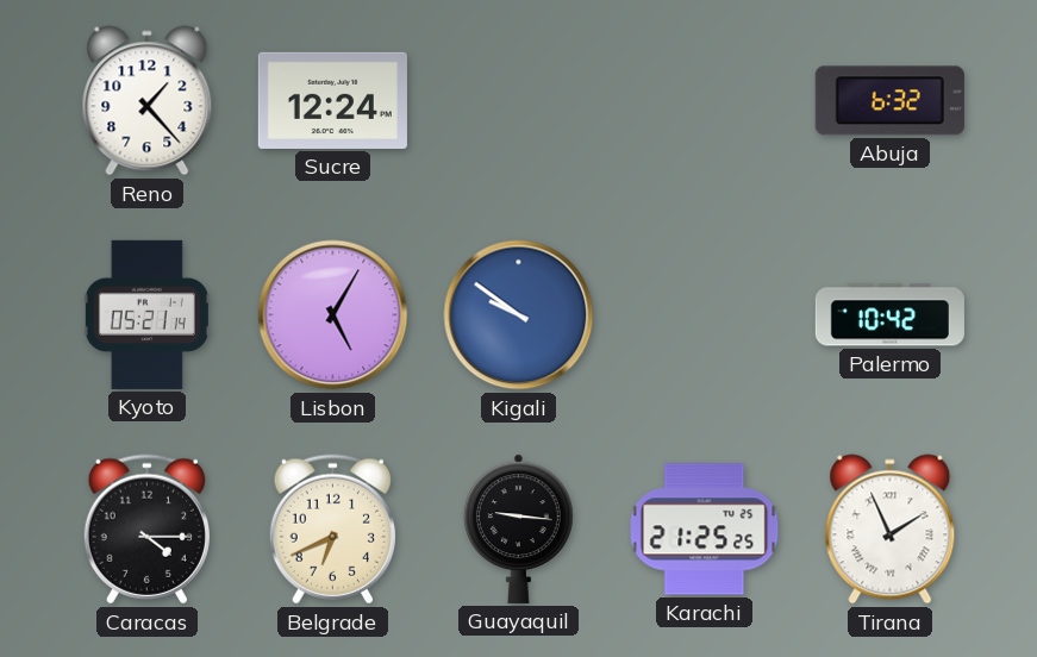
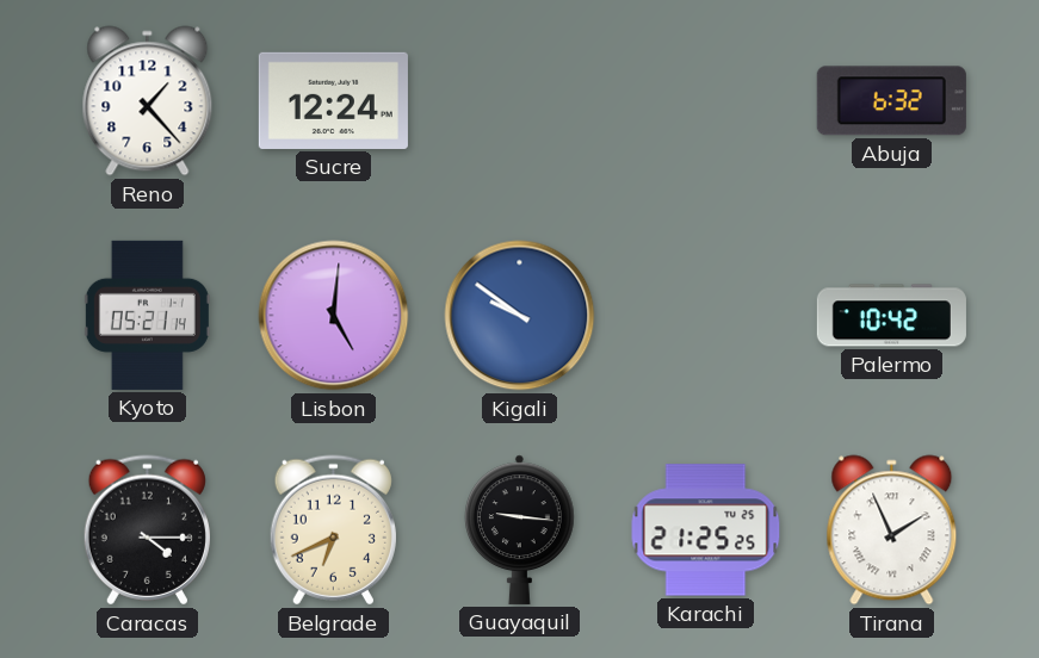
Lisbon: 5:05 -> 5:01
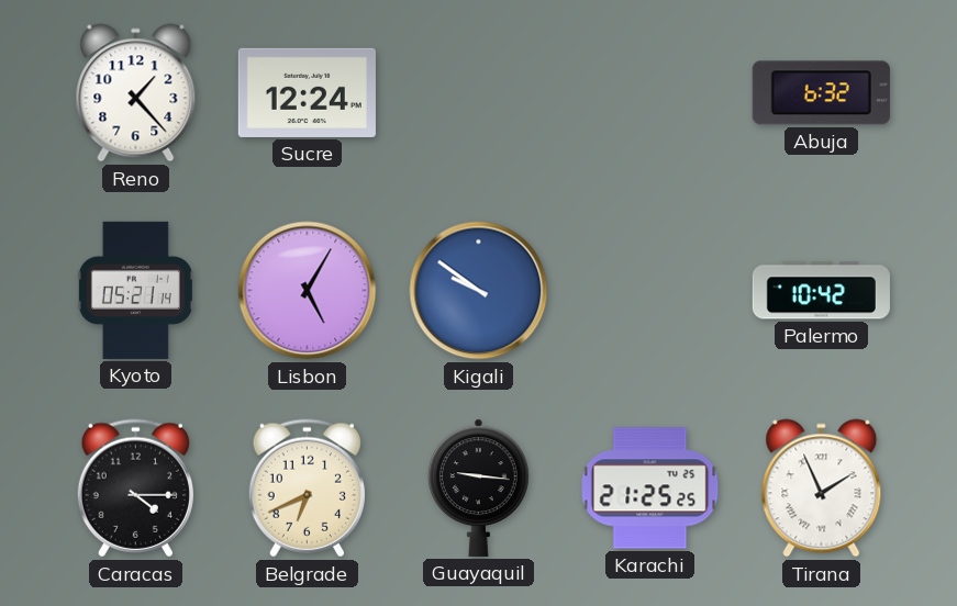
Lisbon: 5:01 -> 5:05
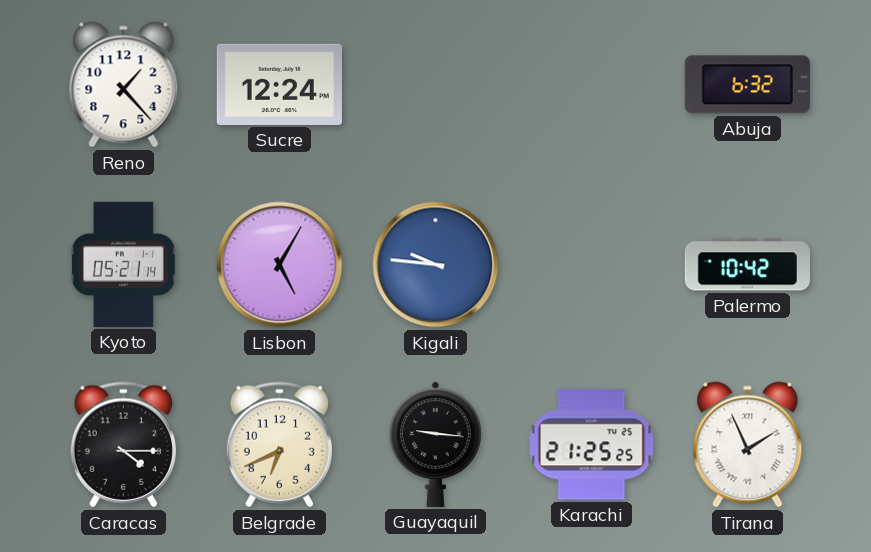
Kigali: 9:51 -> 9:46
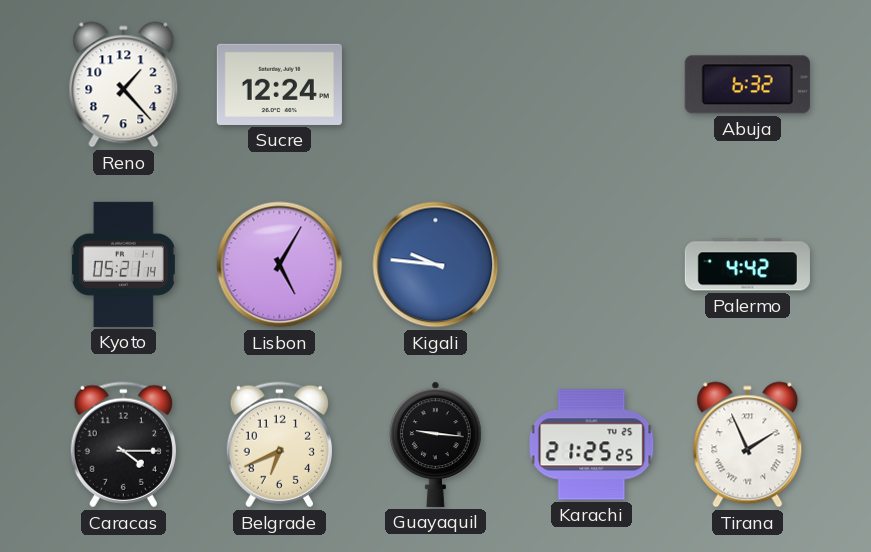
Palermo: 10:42 -> 4:42
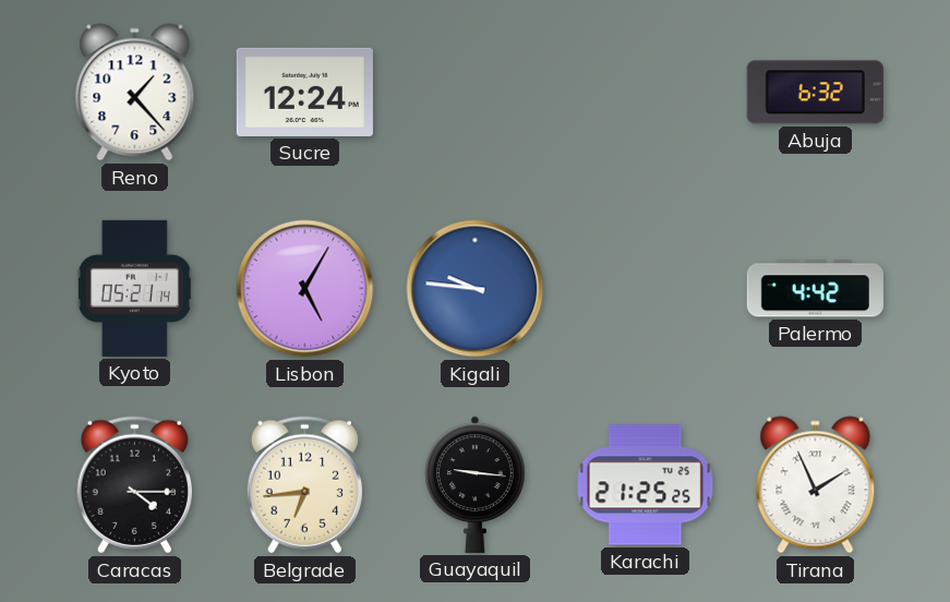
Belgrade: 6:41 -> 6:44
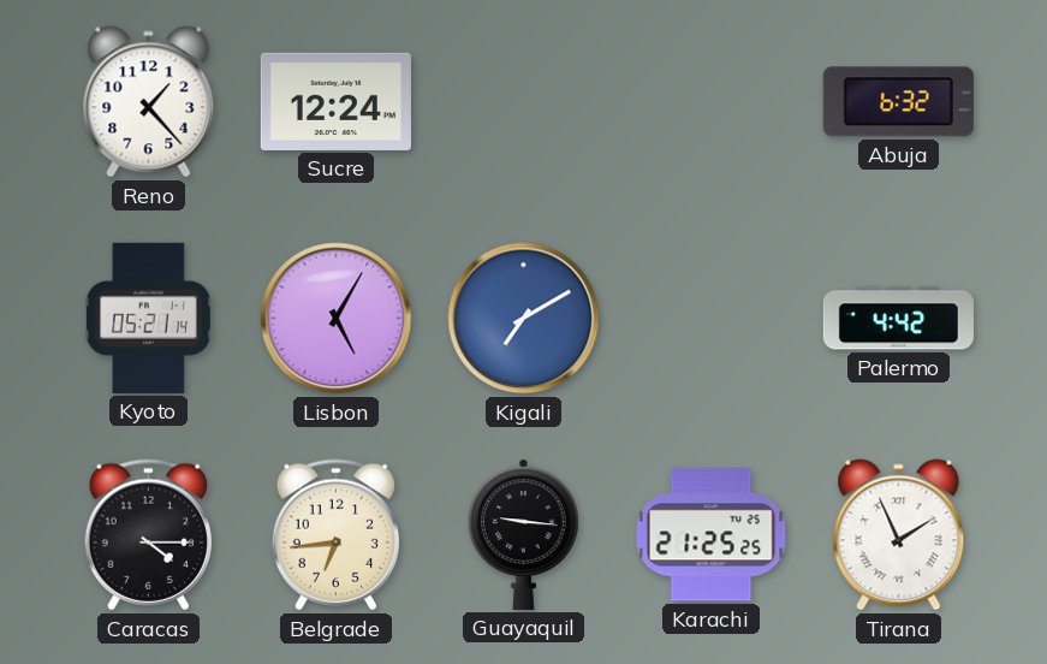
Kigali: 9:46 -> 7:10
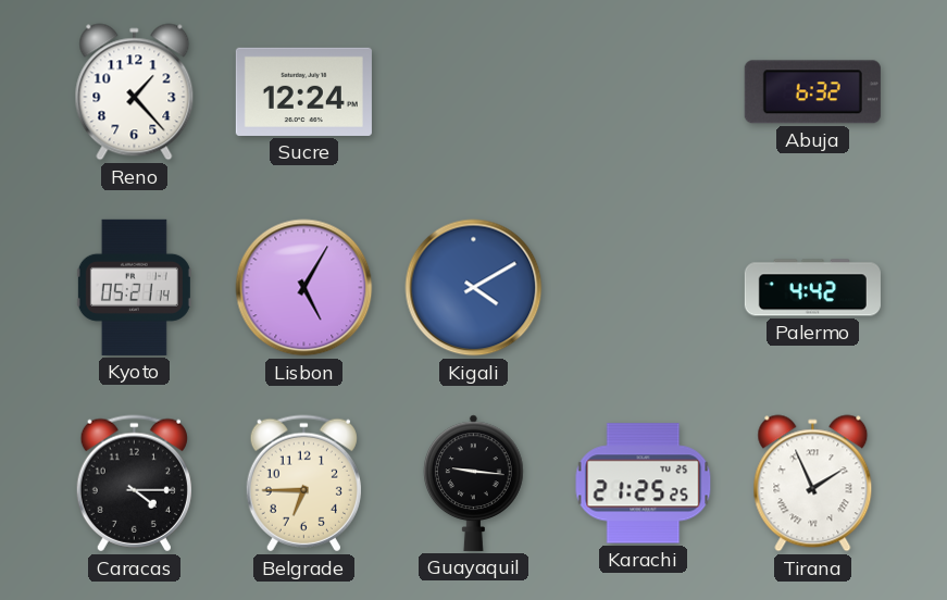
Kigali: 7:10 -> 4:10
Belgrade: 6:44 -> 6:45
